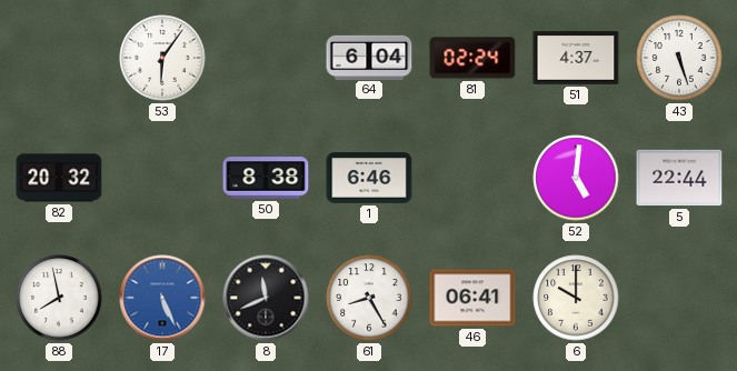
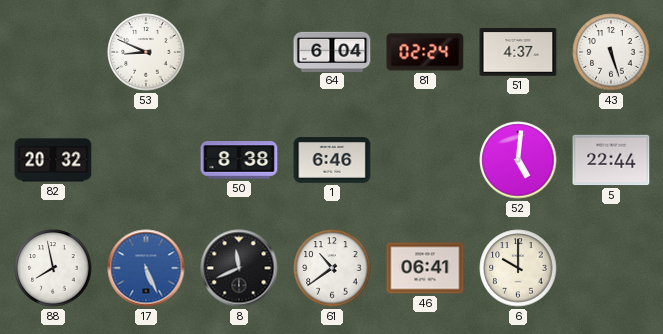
53: 6:06 -> 8:49
61: 8:25 -> 10:39
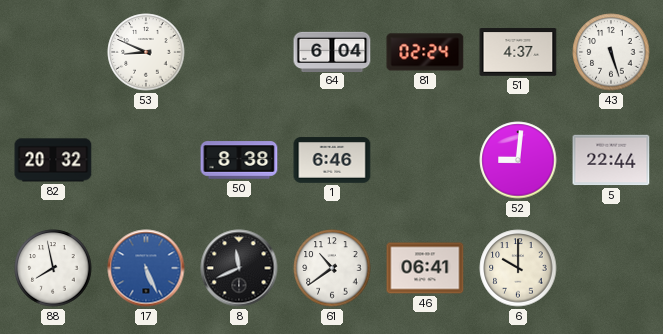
52: 5:01 -> 9:01
